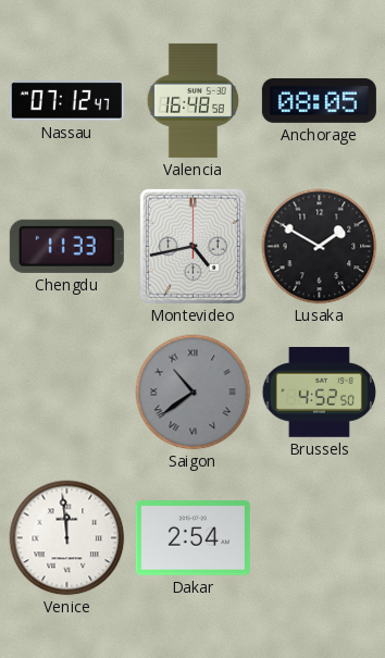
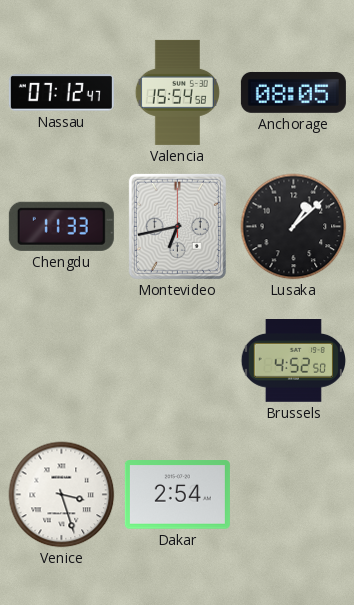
Valencia: 16:48 -> 15:54
Montevideo: 4:43 -> 6:43
Lusaka: 1:50 -> 1:08
Saigon: 10:39 -> none
Venice: 11:59 -> 3:27
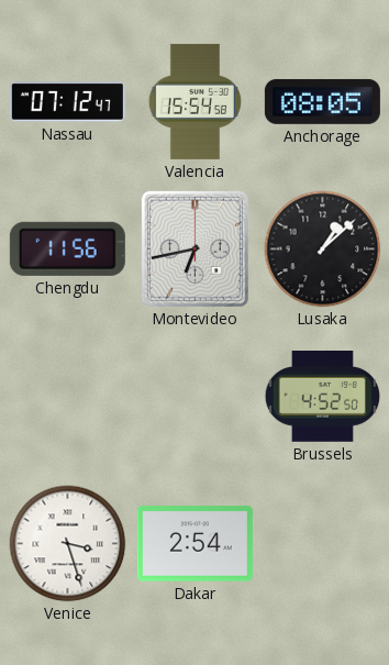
Chengdu: 11:33 -> 11:56
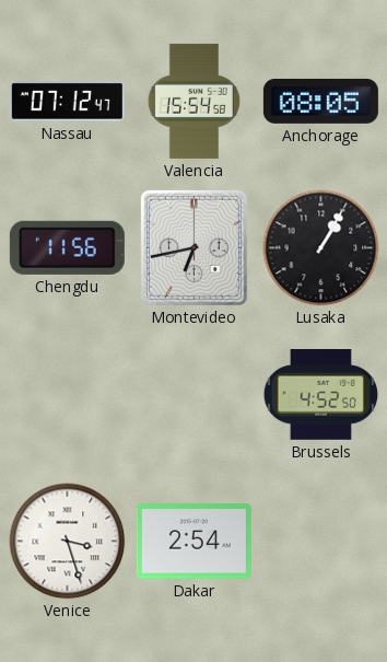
Lusaka: 1:08 -> 1:05
